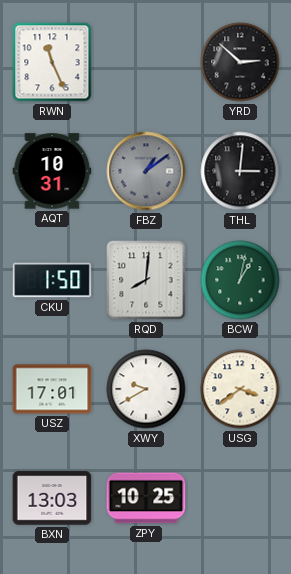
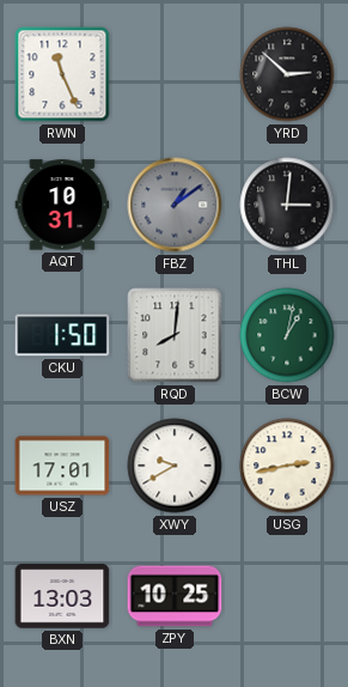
USG: 3:39 -> 2:43
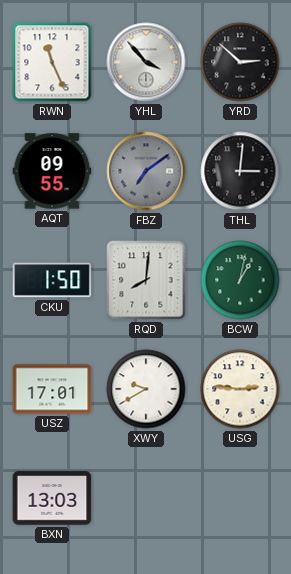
YHL: none -> 3:53
AQT: 10:31 -> 09:55
FBZ: 1:09 -> 7:09
USG: 2:43 -> 2:46
ZPY: 10:25 -> none
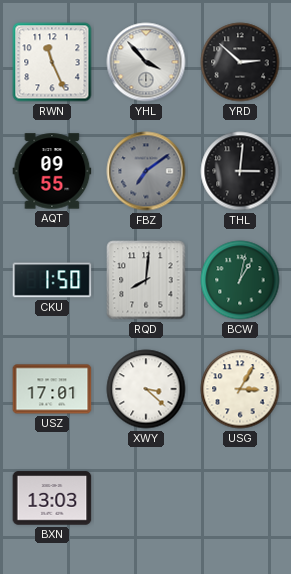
XWY: 9:40 -> 3:22
USG: 2:46 -> 3:05
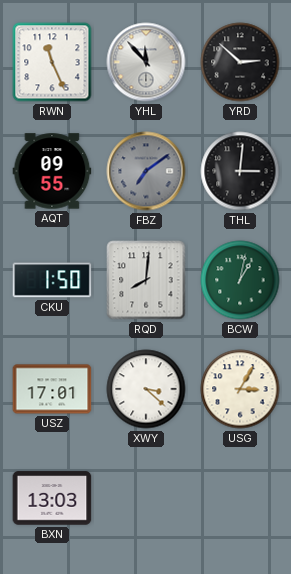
YHL: 3:53 -> 11:53
